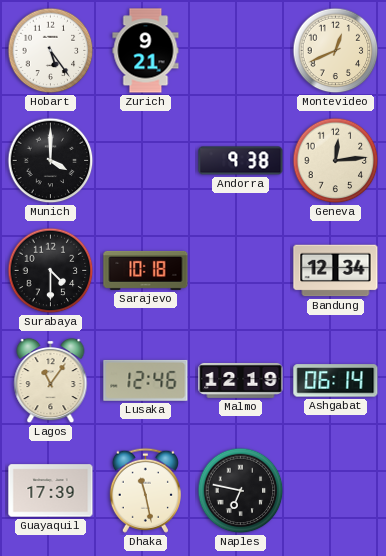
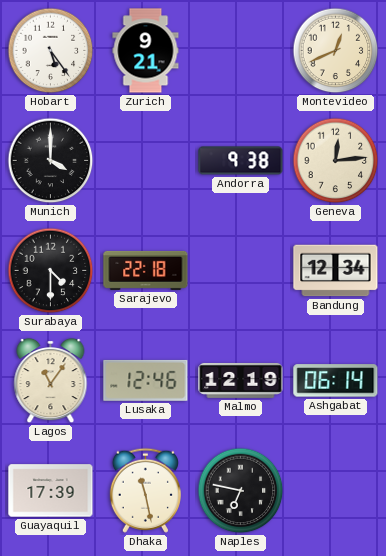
Sarajevo: 10:18 -> 22:18
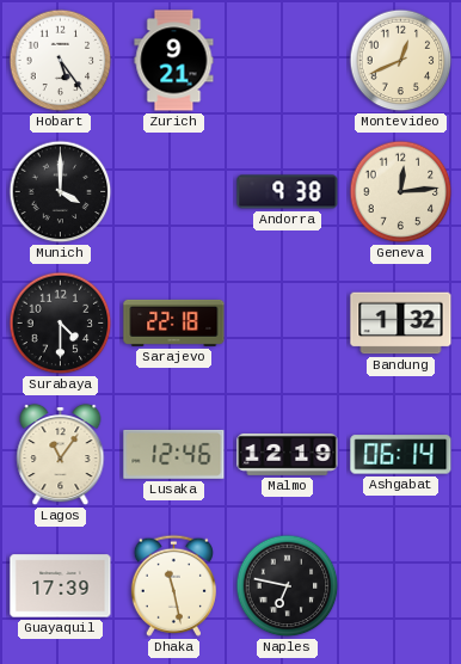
Bandung: 12:34 -> 1:32
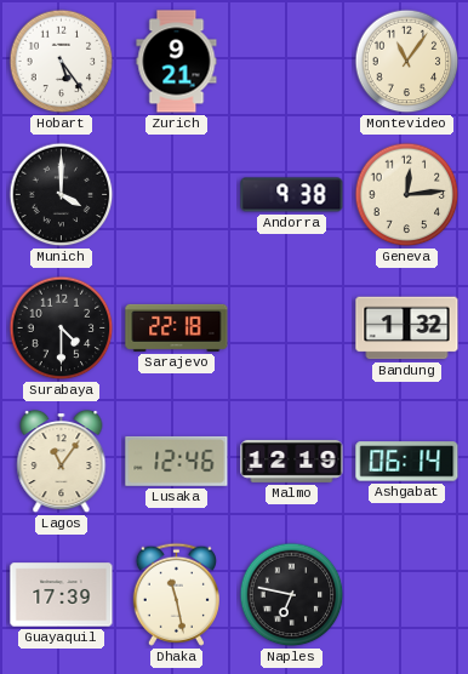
Montevideo: 12:41 -> 11:06
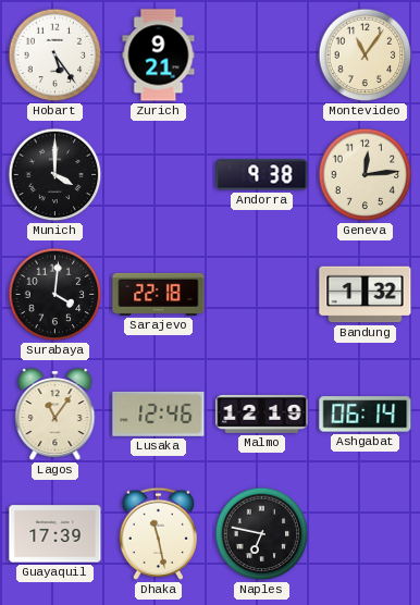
Surabaya: 4:30 -> 4:01
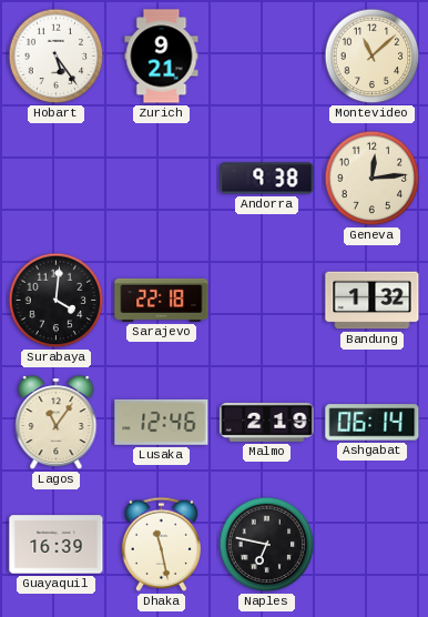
Montevideo: 11:06 -> 11:08
Munich: 4:00 -> none
Malmo: 12:19 -> 2:19
Guayaquil: 17:39 -> 16:39
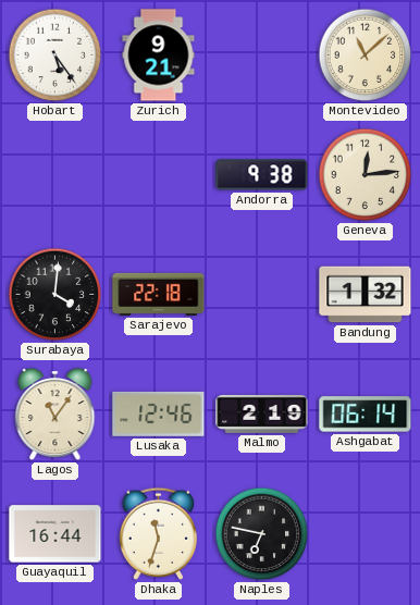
Guayaquil: 16:39 -> 16:44
Dhaka: 11:28 -> 11:33
